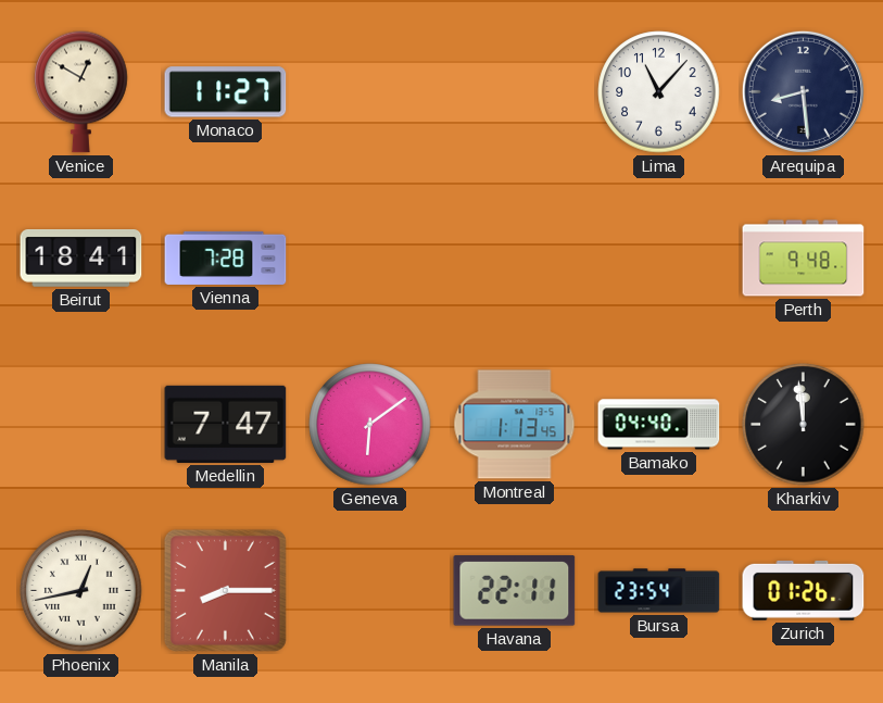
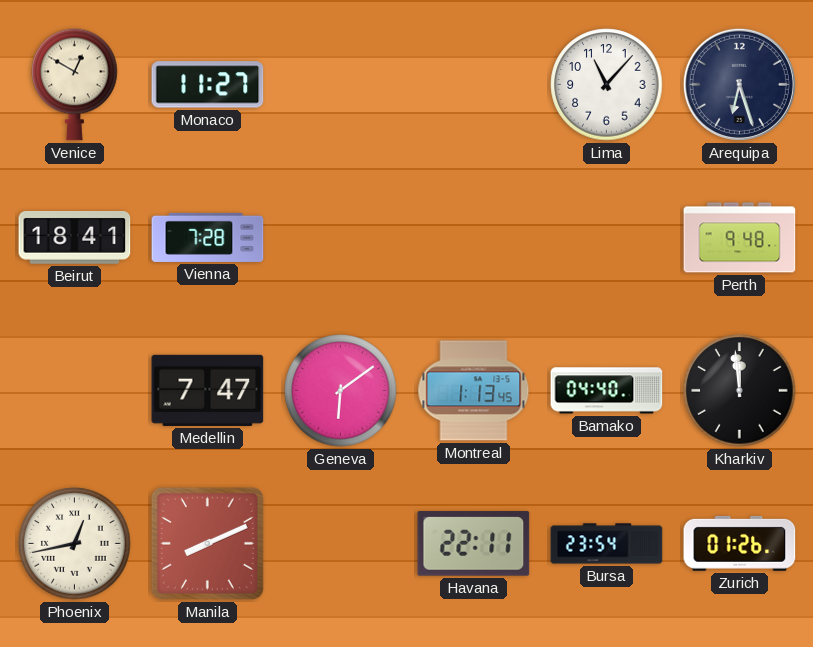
Arequipa: 8:29 -> 6:27
Manila: 8:15 -> 8:11
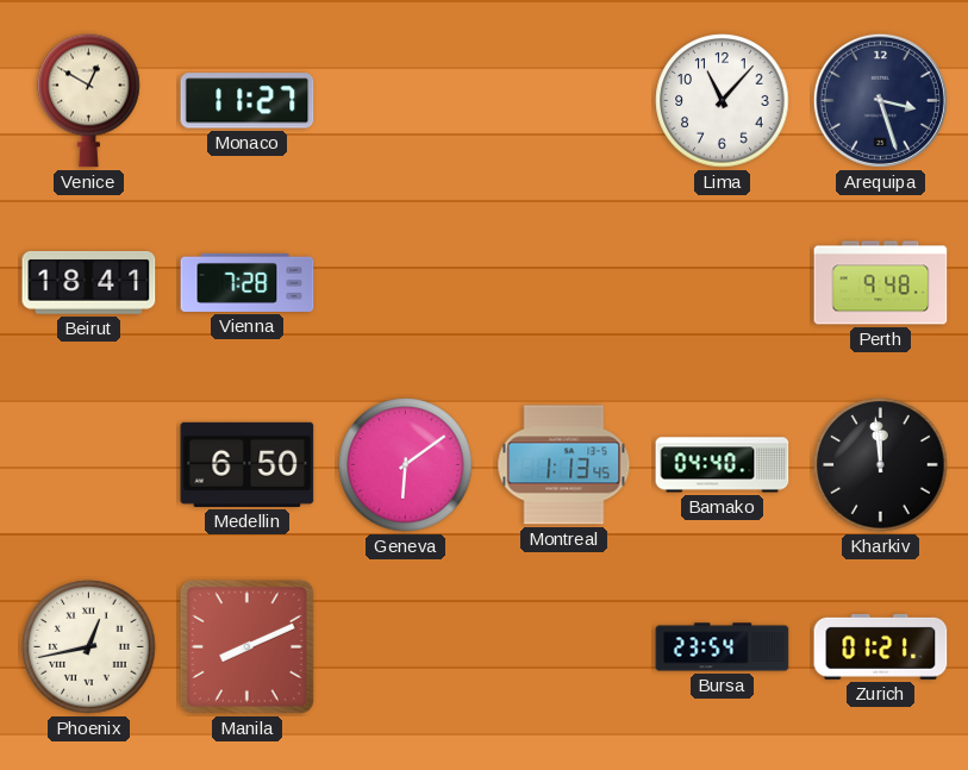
Arequipa: 6:27 -> 3:27
Medellin: 7:47 -> 6:50
Havana: 22:11 -> none
Zurich: 01:26 -> 01:21
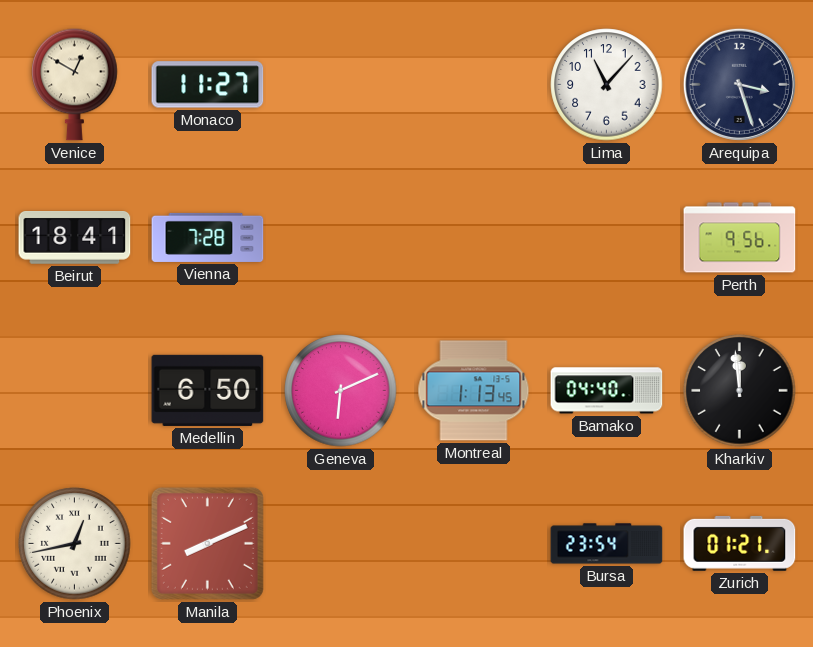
Perth: 9:48 -> 9:56
Geneva: 6:09 -> 6:11
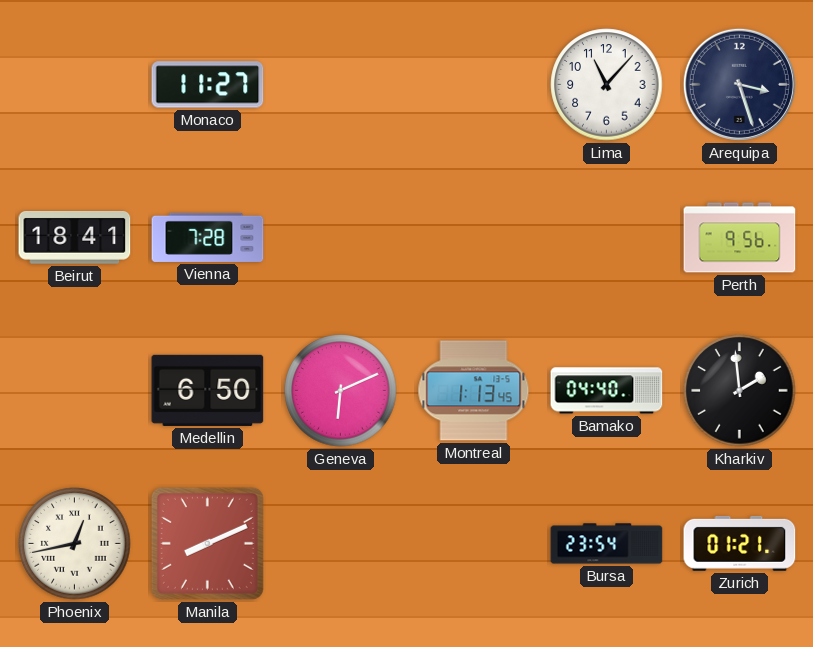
Venice: 12:50 -> none
Kharkiv: 11:59 -> 1:59
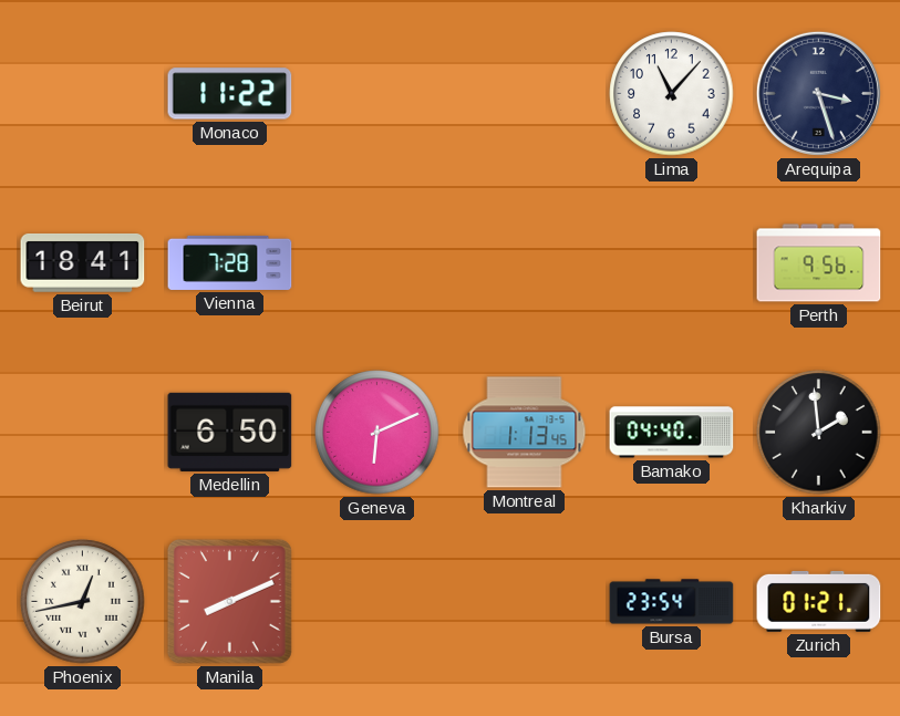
Monaco: 11:27 -> 11:22
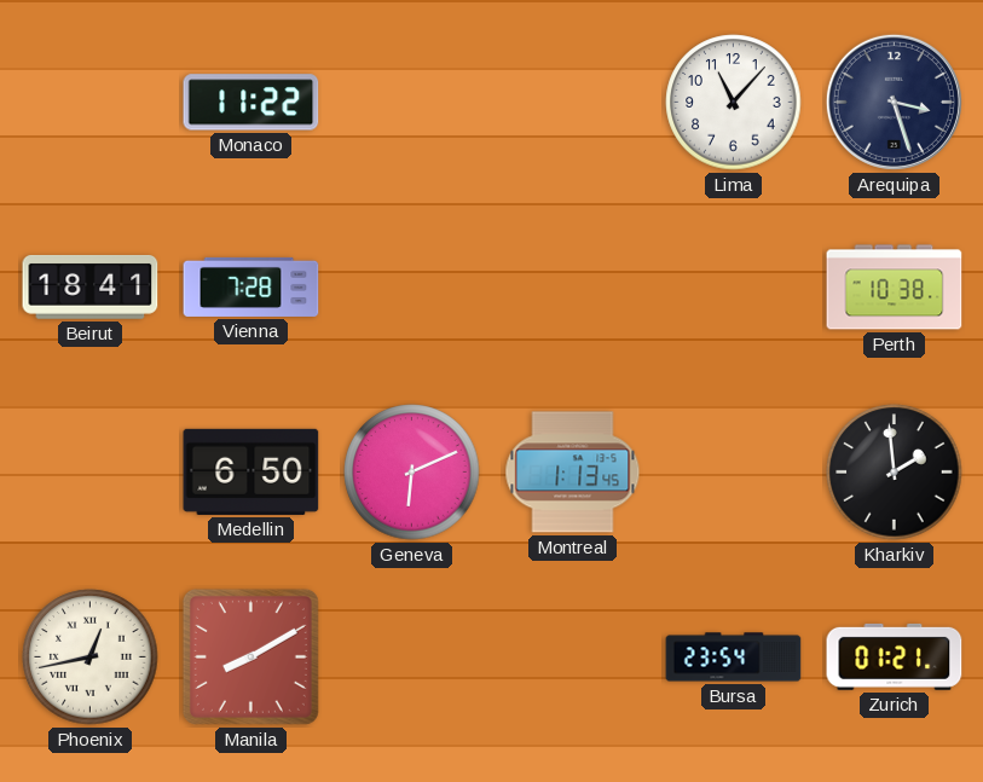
Perth: 9:56 -> 10:38
Bamako: 04:40 -> none
Manila: 8:11 -> 8:10
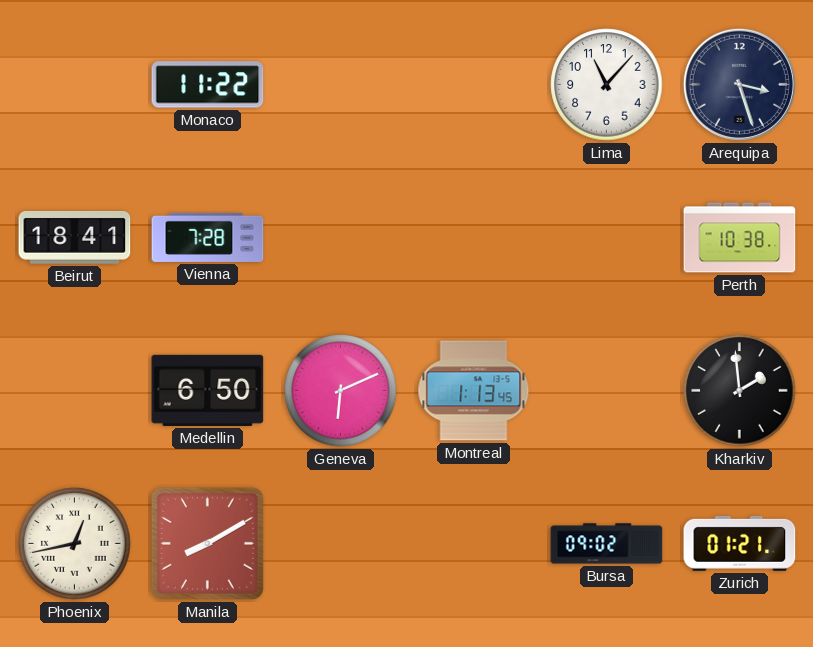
Bursa: 23:54 -> 09:02
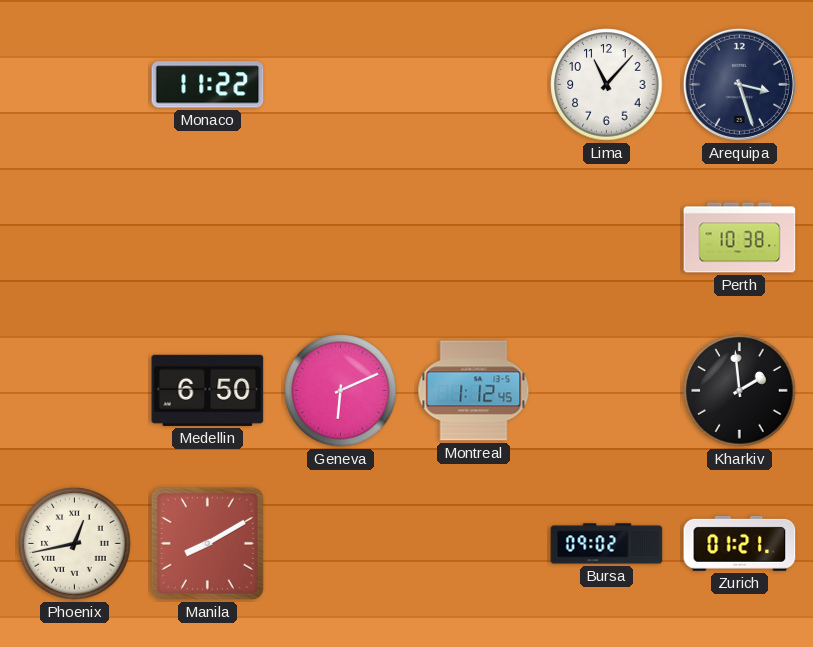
Beirut: 18:41 -> none
Vienna: 7:28 -> none
Montreal: 1:13 -> 1:12
